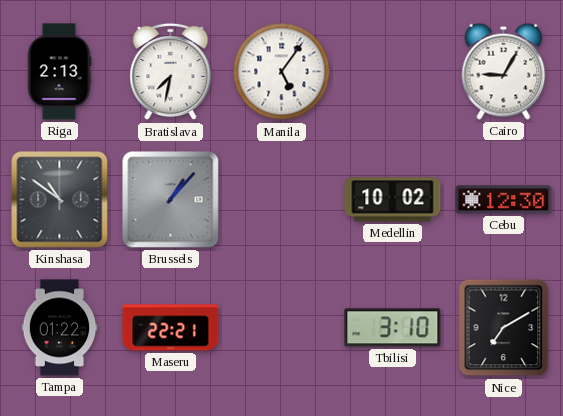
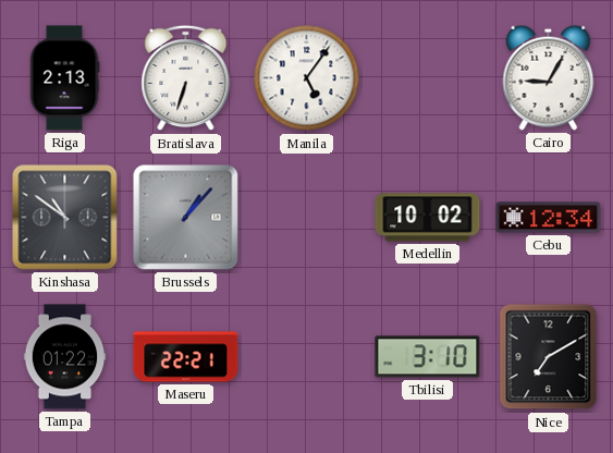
Bratislava: 7:32 -> 6:33
Cebu: 12:30 -> 12:34
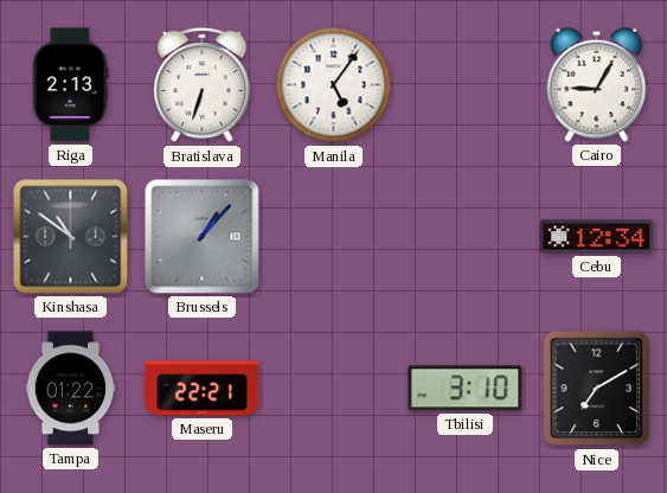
Medellin: 10:02 -> none
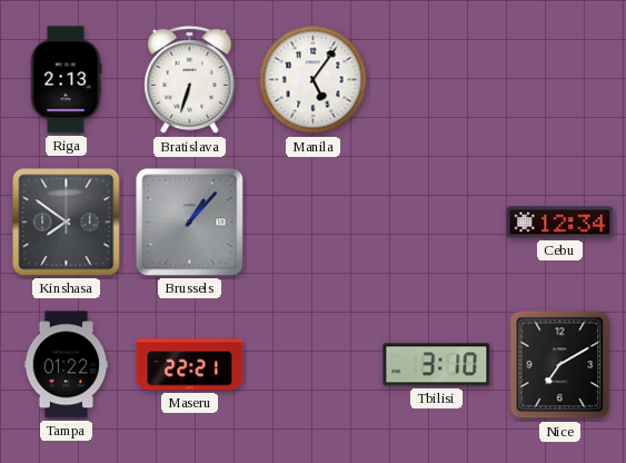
Cairo: 9:05 -> none
Kinshasa: 10:51 -> 7:51
